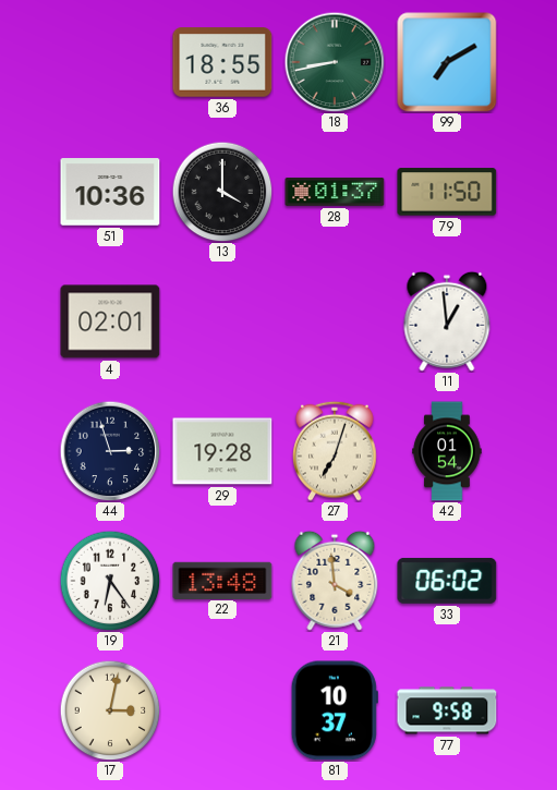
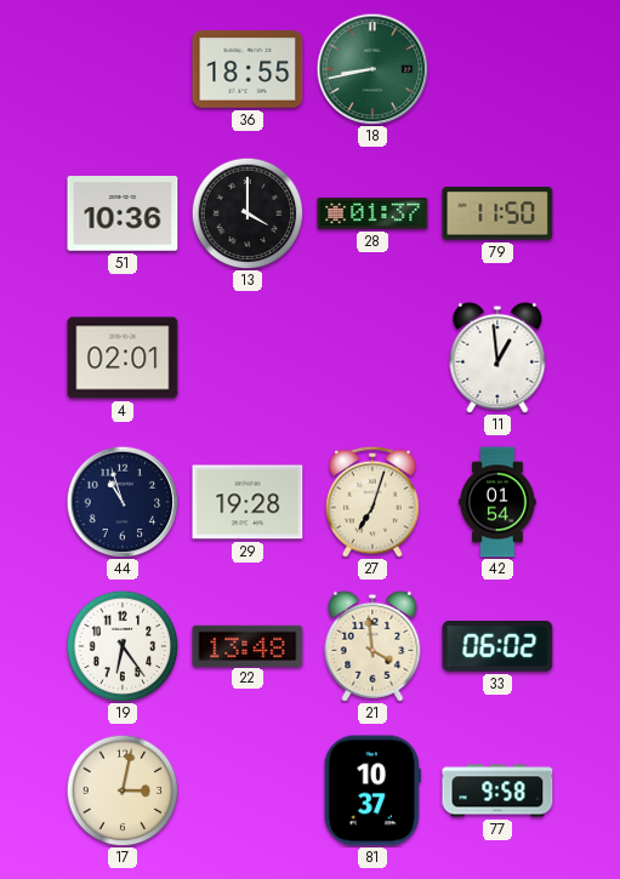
99: 7:10 -> none
44: 2:57 -> 10:57
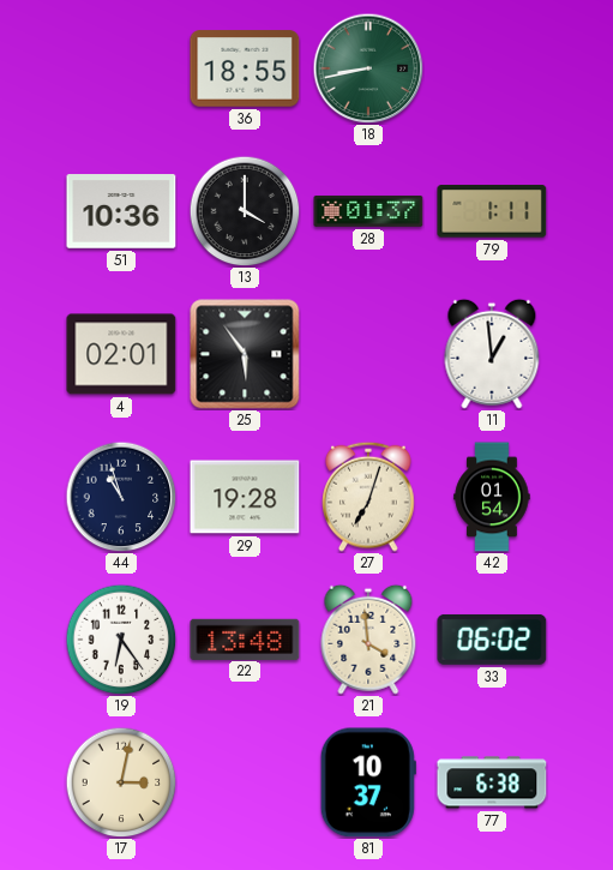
79: 11:50 -> 1:11
25: none -> 5:54
77: 9:58 -> 6:38
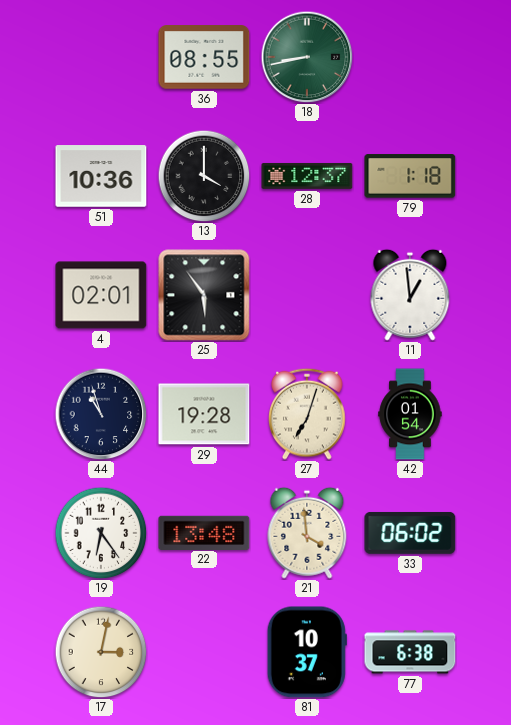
36: 18:55 -> 08:55
28: 01:37 -> 12:37
79: 1:11 -> 1:18
